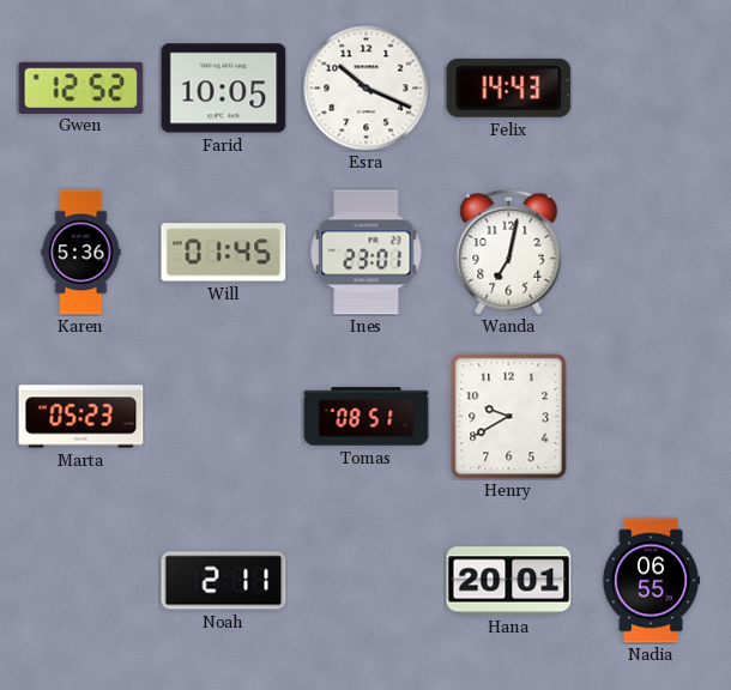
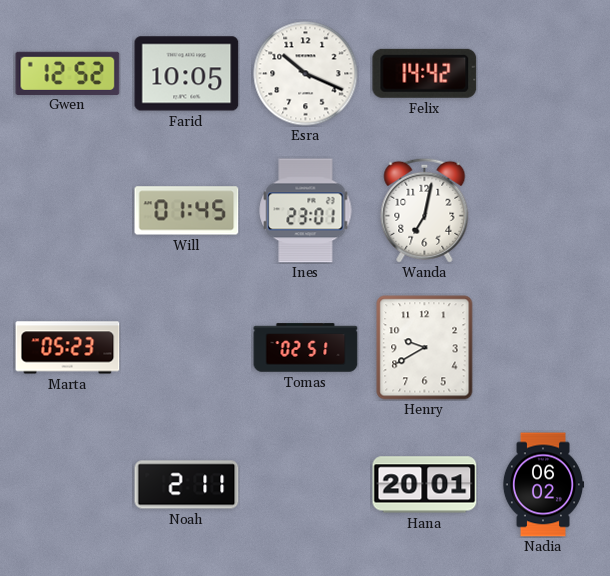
Felix: 14:43 -> 14:42
Karen: 5:36 -> none
Tomas: 08:51 -> 02:51
Nadia: 06:55 -> 06:02
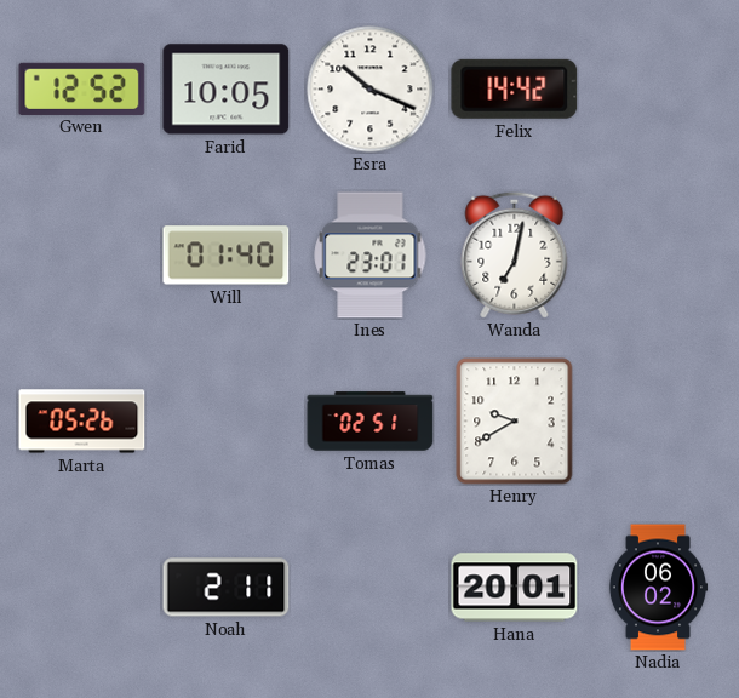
Will: 01:45 -> 01:40
Marta: 05:23 -> 05:26
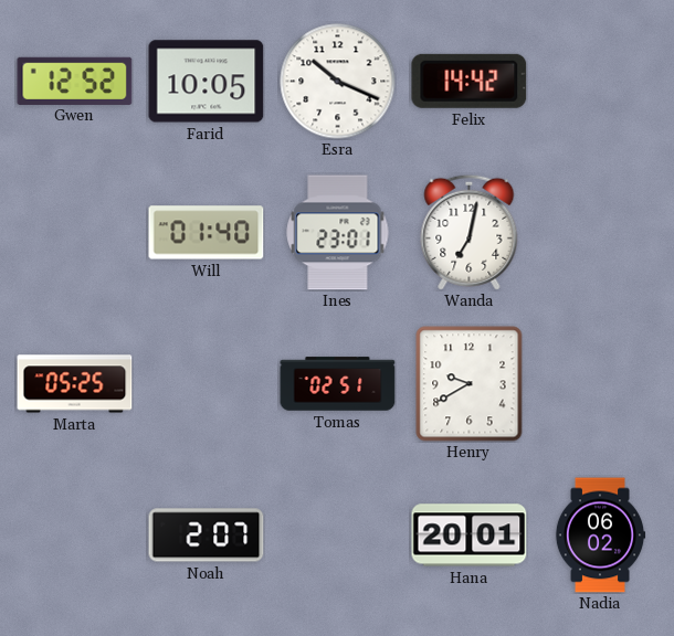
Marta: 05:26 -> 05:25
Noah: 2:11 -> 2:07
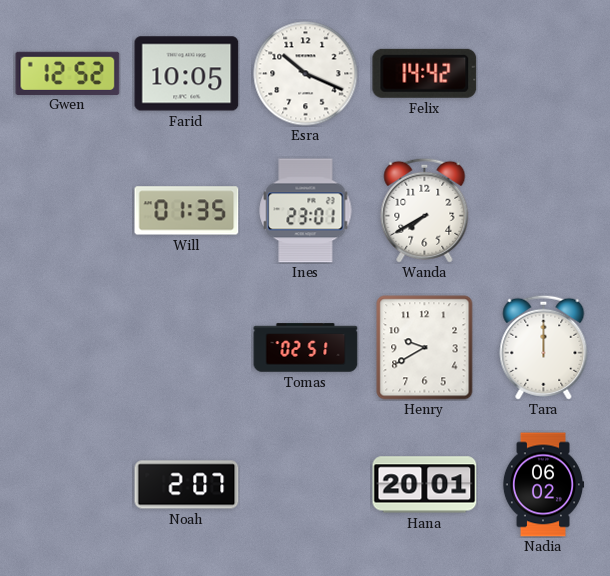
Will: 01:40 -> 01:35
Wanda: 7:02 -> 7:40
Marta: 05:25 -> none
Tara: none -> 12:00
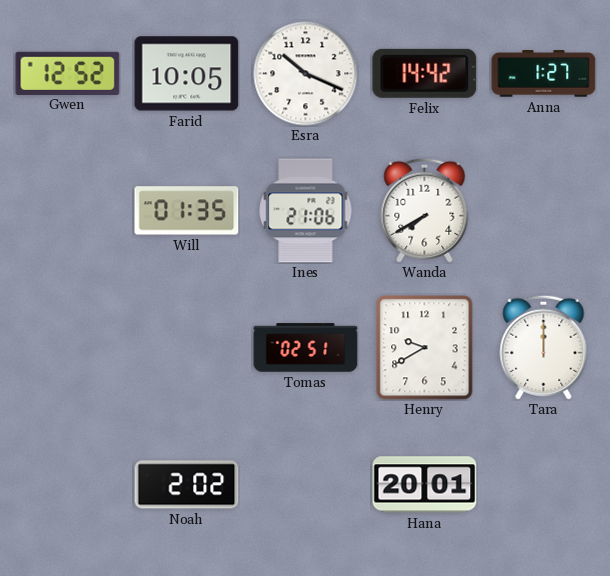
Anna: none -> 1:27
Ines: 23:01 -> 21:06
Noah: 2:07 -> 2:02
Nadia: 06:02 -> none
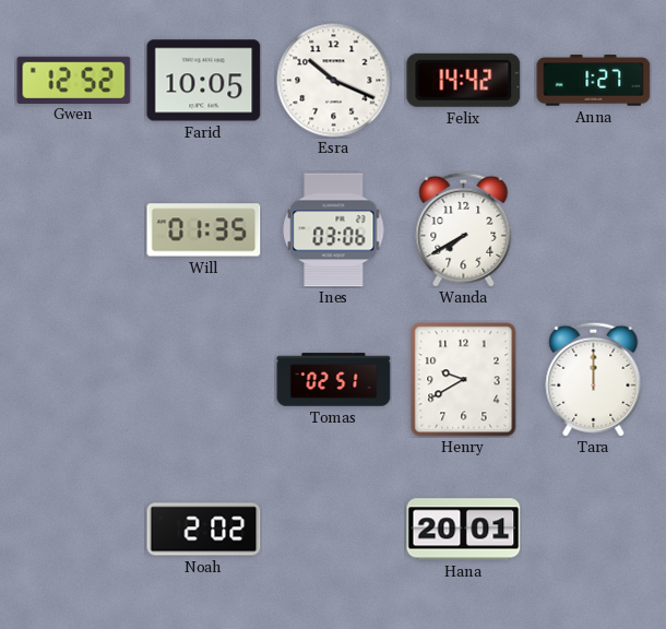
Ines: 21:06 -> 03:06
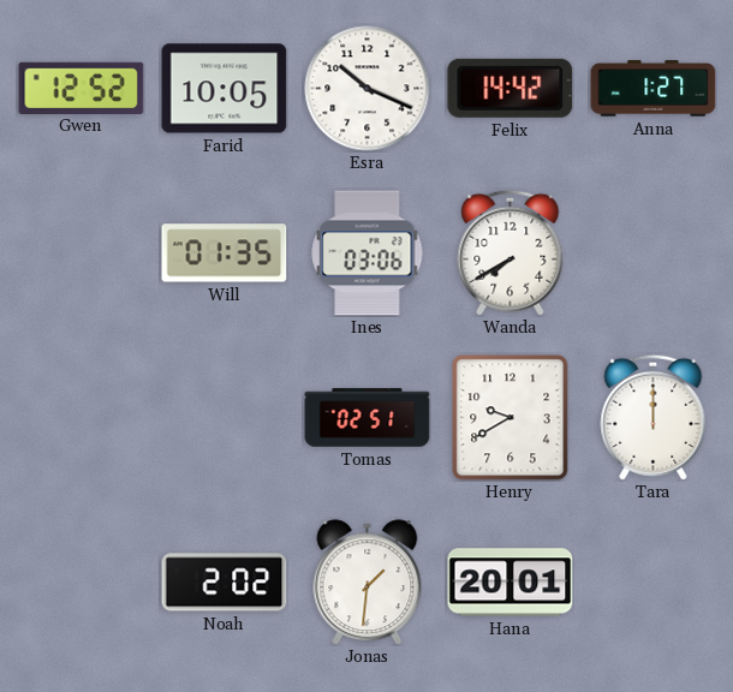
Jonas: none -> 1:31
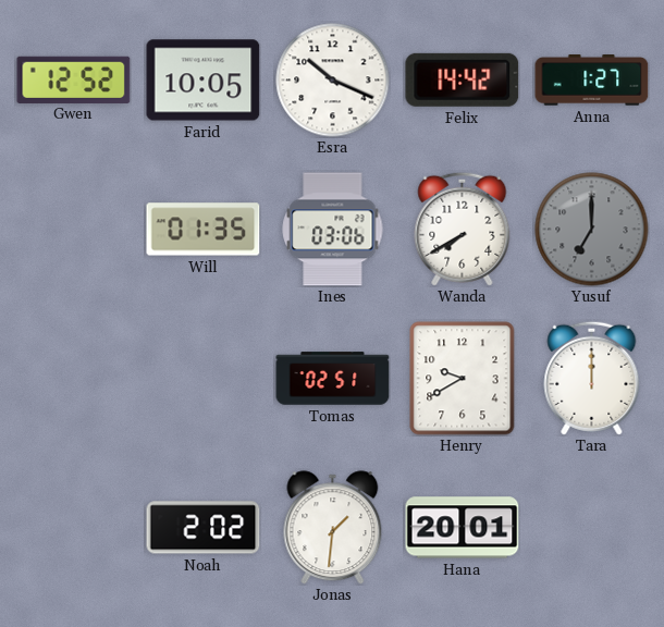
Yusuf: none -> 7:00
